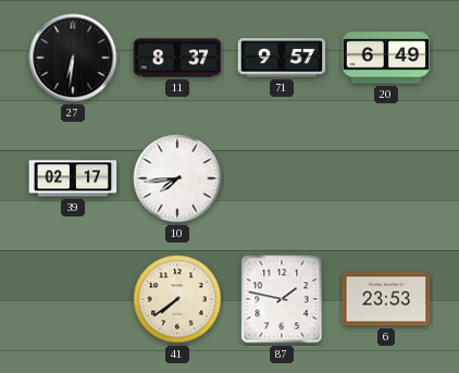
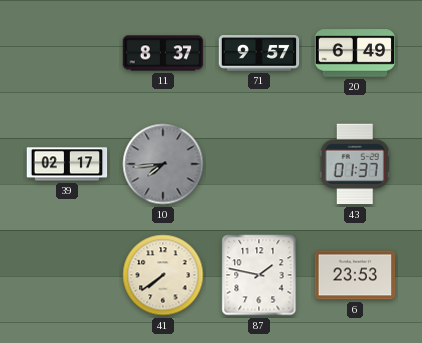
27: 6:31 -> none
10 dial: white -> grey
43: none -> 01:37
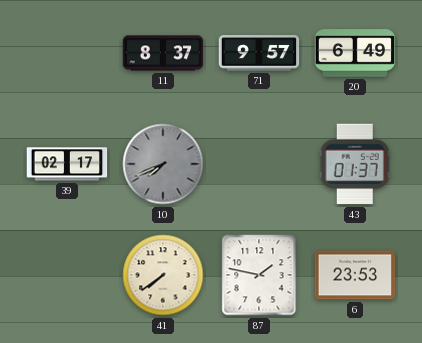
10: 7:44 -> 7:41
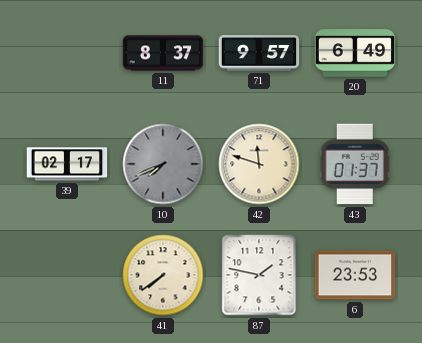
42: none -> 11:48
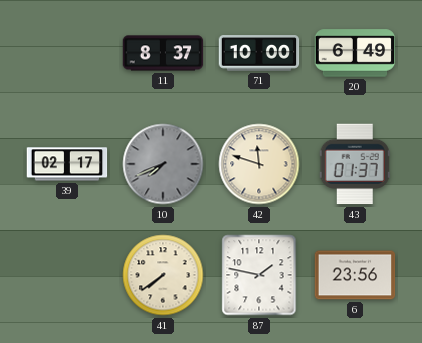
71: 9:57 -> 10:00
6: 23:53 -> 23:56
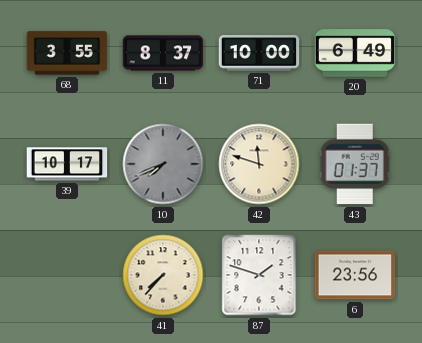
68: none -> 3:55
39: 02:17 -> 10:17
41: 7:39 -> 7:37
87: 1:47 -> 1:48
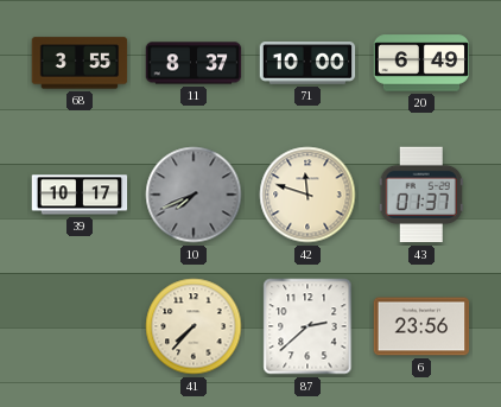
87: 1:48 -> 2:38
